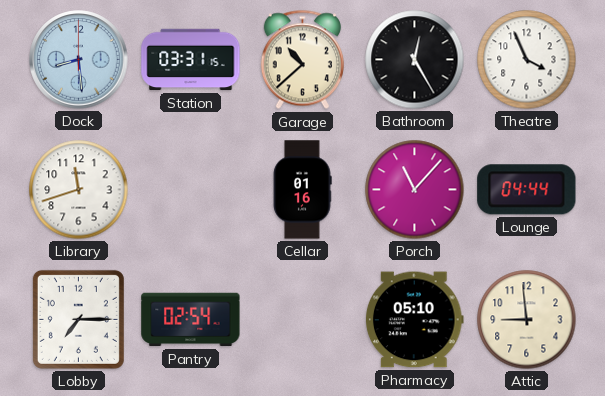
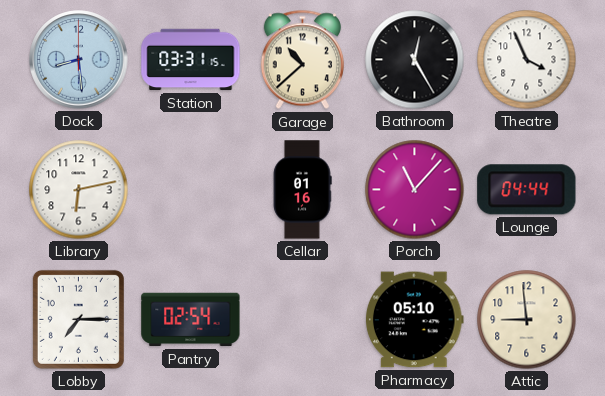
Library: 11:42 -> 6:13
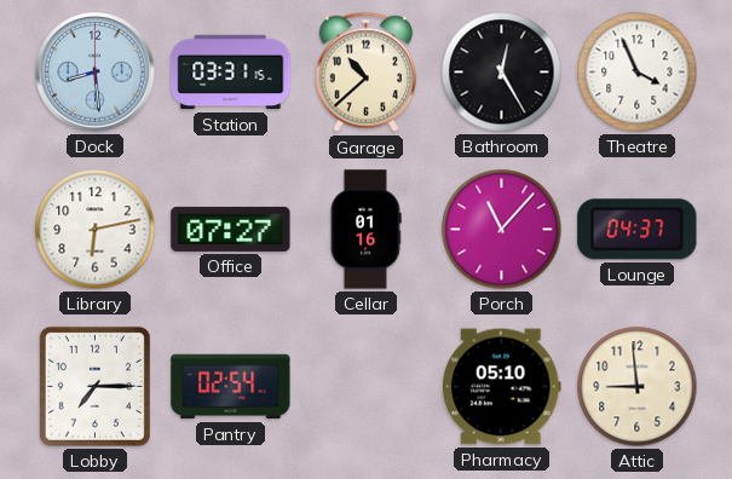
Office: none -> 07:27
Lounge: 04:44 -> 04:37
